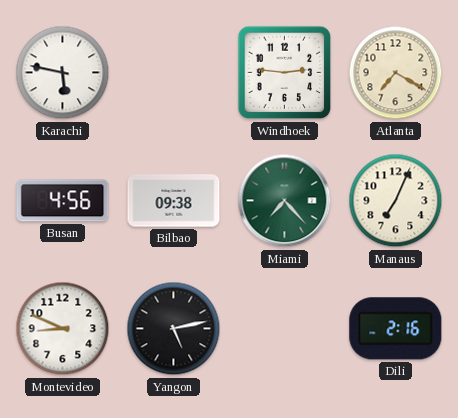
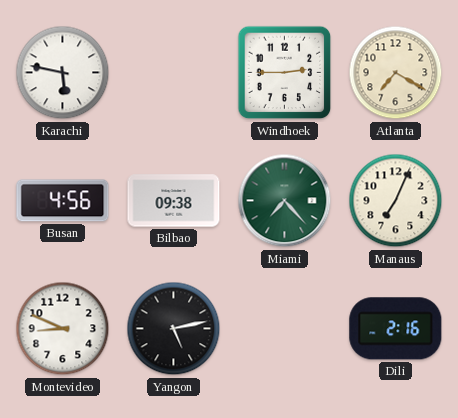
Windhoek: 2:46 -> 2:45
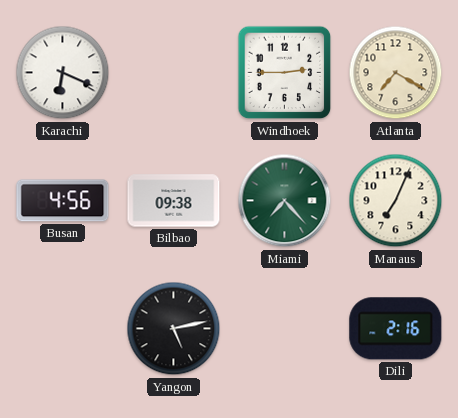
Karachi: 5:47 -> 6:19
Montevideo: 8:49 -> none
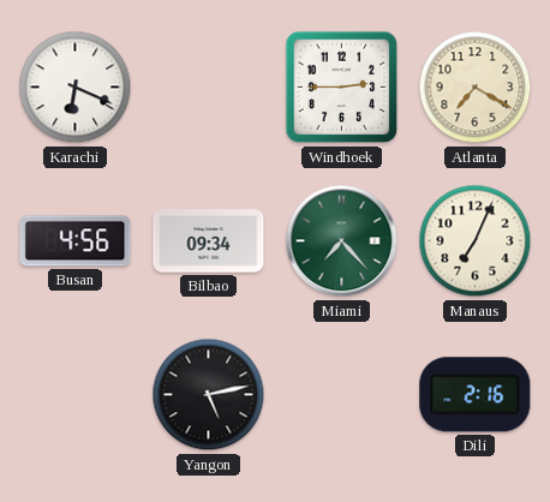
Bilbao: 09:38 -> 09:34
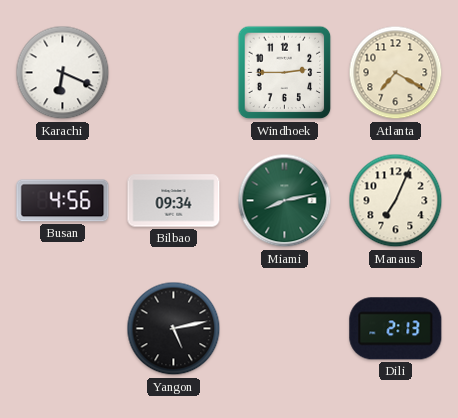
Miami: 7:23 -> 8:13
Dili: 2:16 -> 2:13
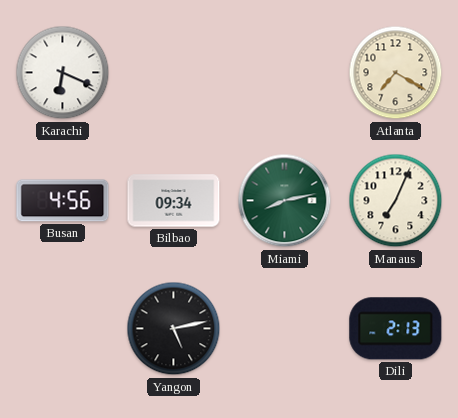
Windhoek: 2:45 -> none
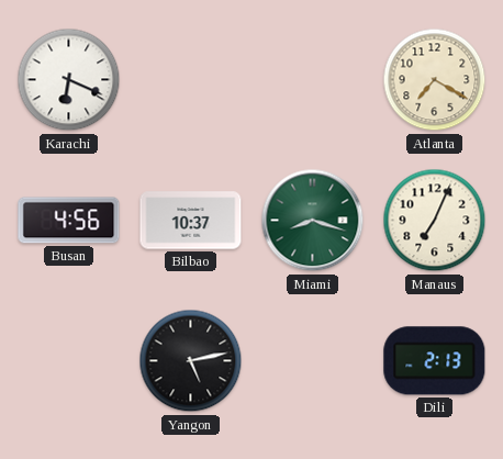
Bilbao: 09:34 -> 10:37
Miami: 8:13 -> 8:18
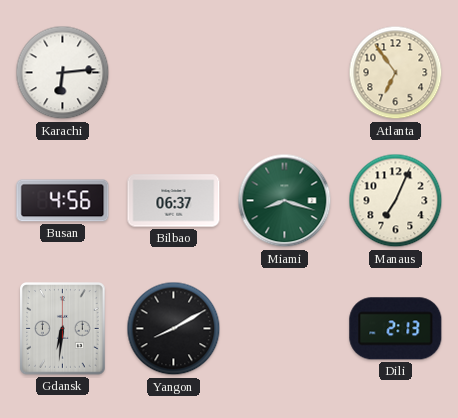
Karachi: 6:19 -> 6:14
Atlanta: 7:20 -> 6:54
Bilbao: 10:37 -> 06:37
Gdansk: none -> 6:31
Yangon: 5:13 -> 8:10
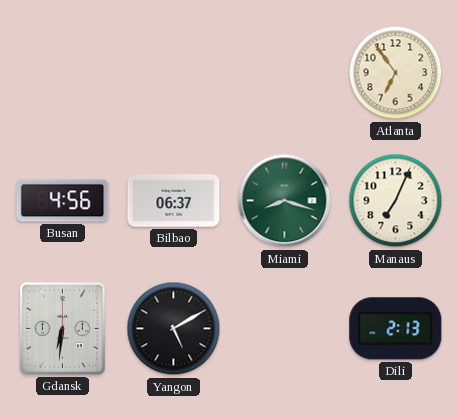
Karachi: 6:14 -> none
Yangon: 8:10 -> 5:10
